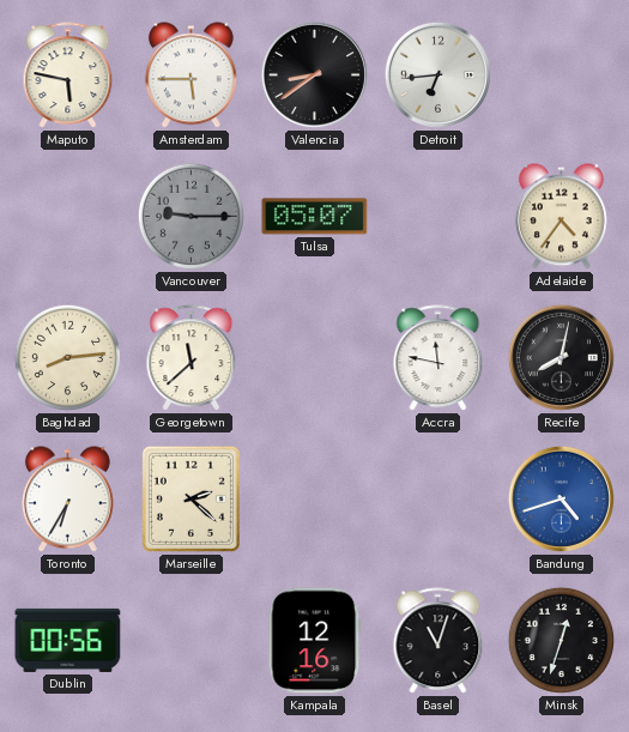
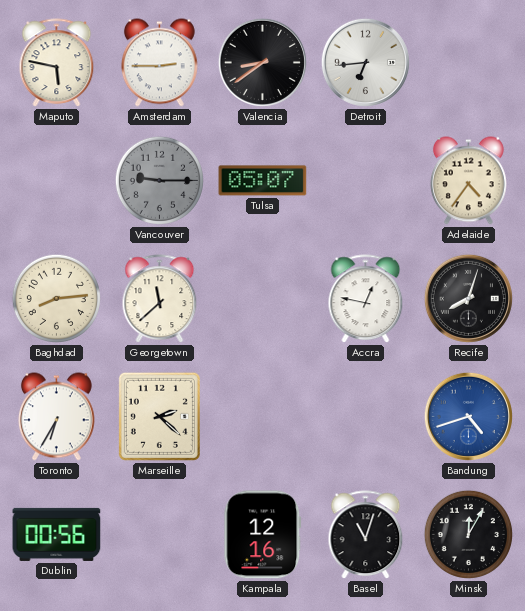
Amsterdam: 5:45 -> 2:45
Accra: 11:47 -> 12:47
Recife: 8:02 -> 8:03
Minsk: 12:33 -> 12:05
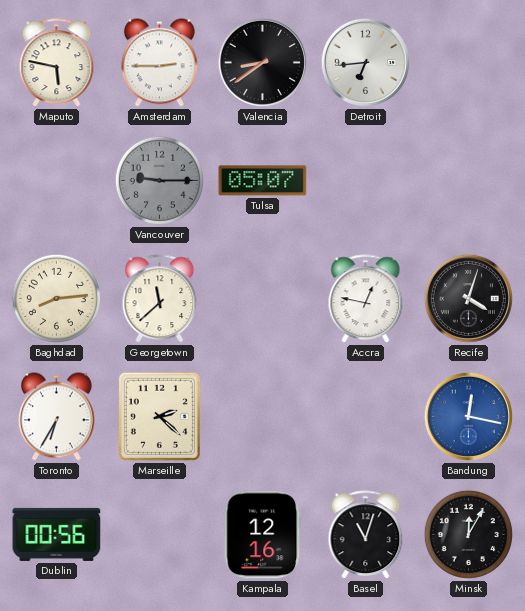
Adelaide: 4:36 -> none
Recife: 8:03 -> 4:03
Bandung: 4:42 -> 12:17
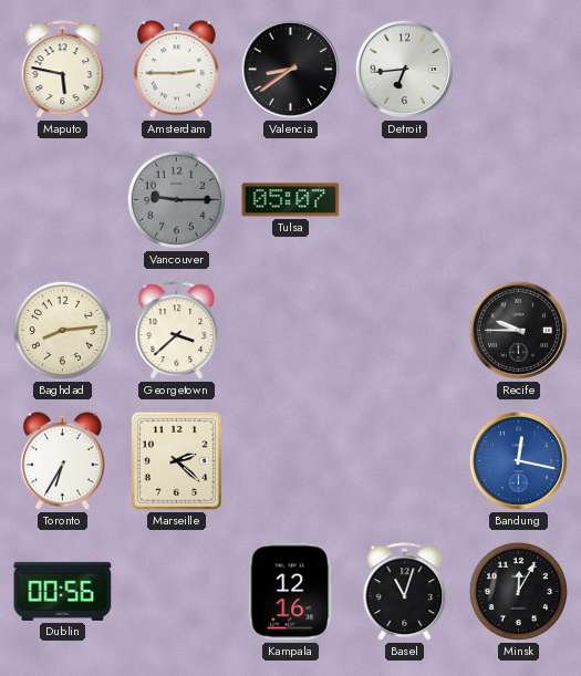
Georgetown: 11:38 -> 3:38
Accra: 12:47 -> none
Recife: 4:03 -> 9:45
